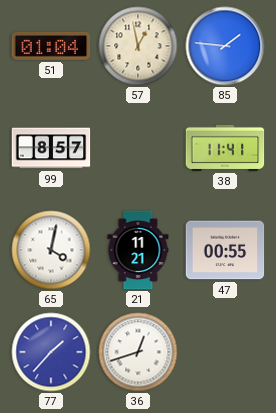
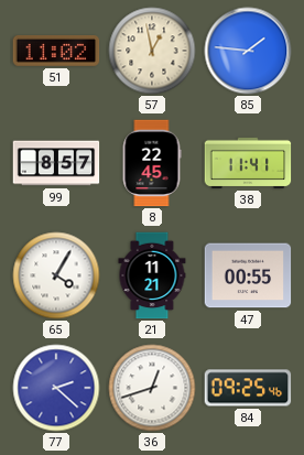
51: 01:04 -> 11:02
8: none -> 22:45
65: 4:02 -> 4:05
77: 1:37 -> 2:22
84: none -> 09:25
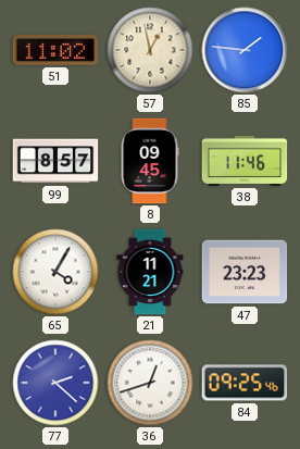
8: 22:45 -> 09:45
38: 11:41 -> 11:46
47: 00:55 -> 23:23
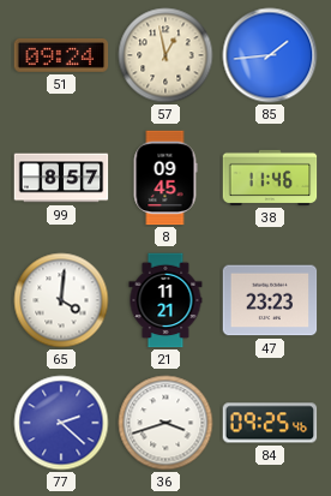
51: 11:02 -> 09:24
85: 1:46 -> 1:44
65: 4:05 -> 4:01
36: 12:42 -> 3:42
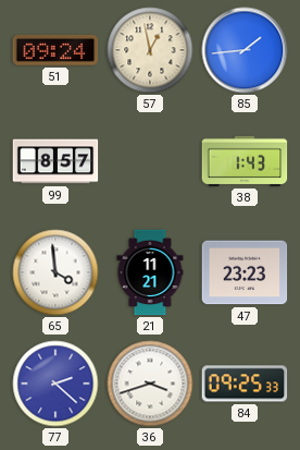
8: 09:45 -> none
38: 11:46 -> 1:43
65: 4:01 -> 3:59
84: 09:25:46 -> 09:25:33
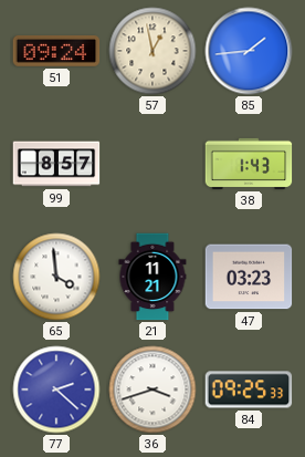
47: 23:23 -> 03:23
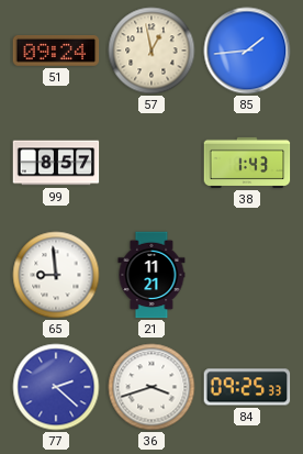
65: 3:59 -> 8:59
47: 03:23 -> none
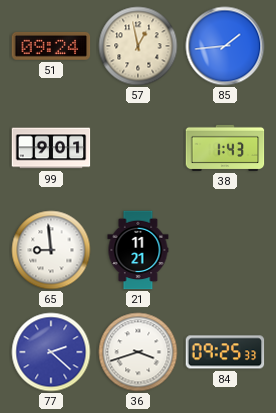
99: 8:57 -> 9:01
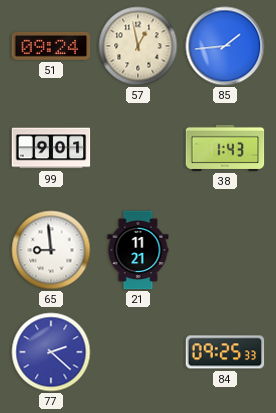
36: 3:42 -> none
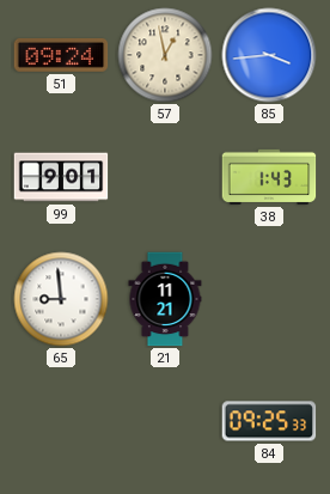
85: 1:44 -> 3:44
77: 2:22 -> none
